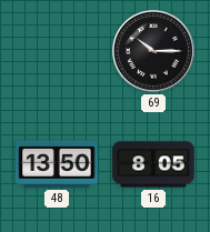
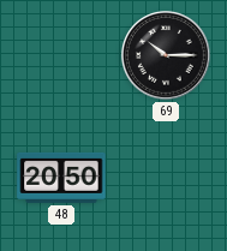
48: 13:50 -> 20:50
16: 8:05 -> none
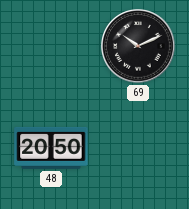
69: 10:15 -> 10:11
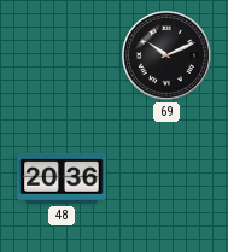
48: 20:50 -> 20:36
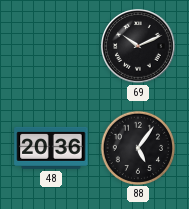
88: none -> 5:06
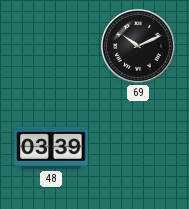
48: 20:36 -> 03:39
88: 5:06 -> none
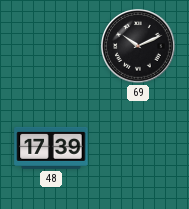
48: 03:39 -> 17:39
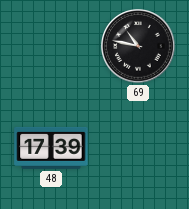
69: 10:11 -> 10:47
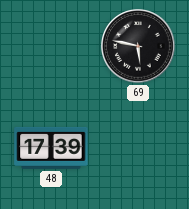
69: 10:47 -> 5:47
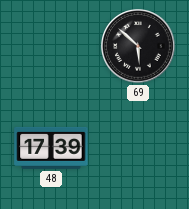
69: 5:47 -> 5:52
